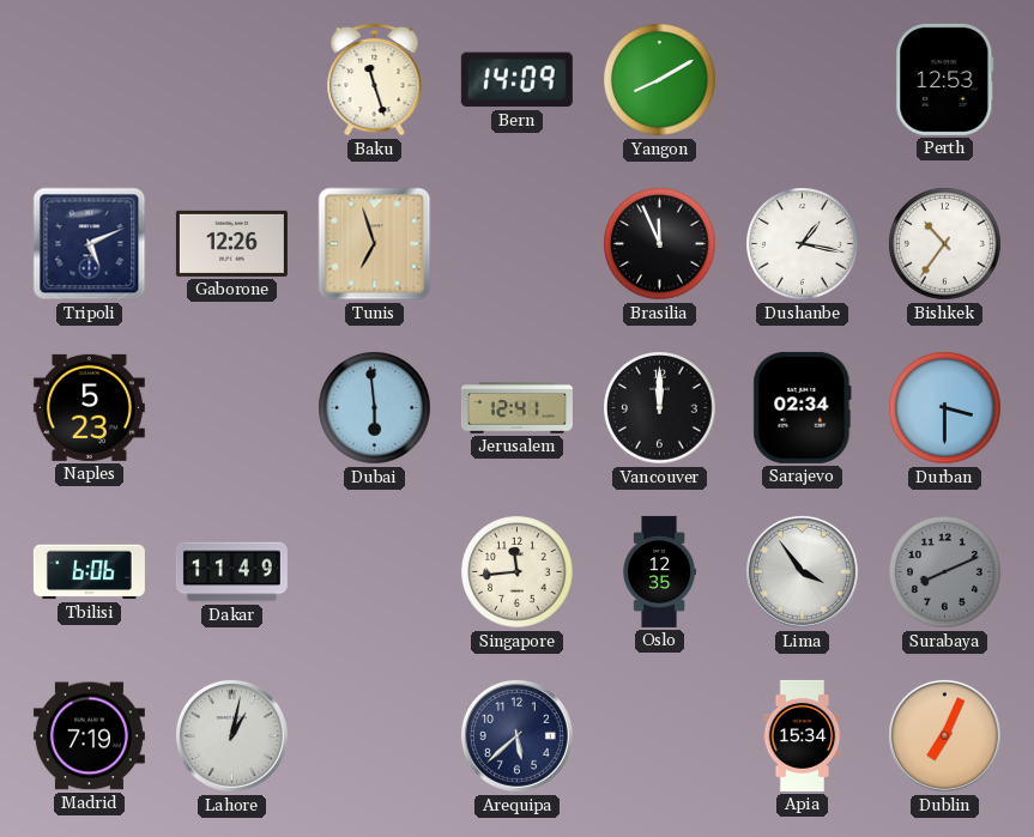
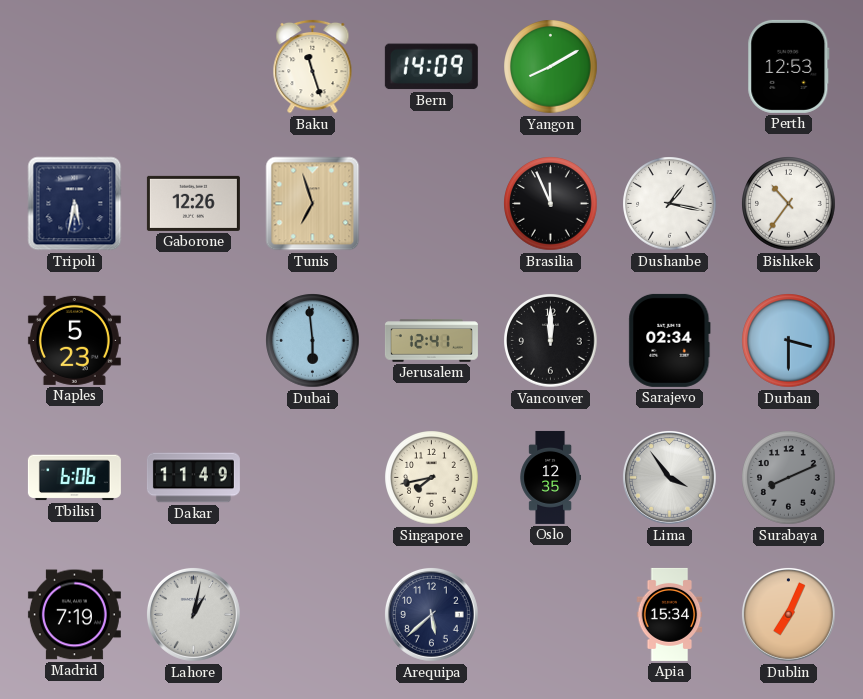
Tripoli: 5:11 -> 5:32
Singapore: 11:44 -> 7:43
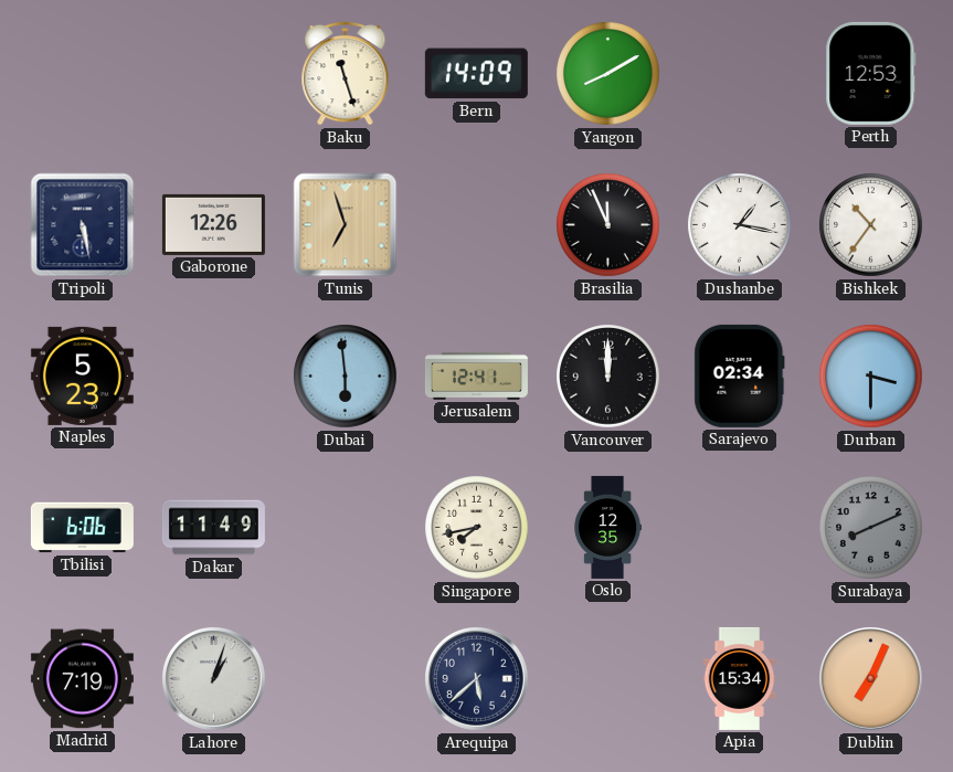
Tripoli: 5:32 -> 5:28
Lima: 3:54 -> none
Lahore: 1:02 -> 1:03
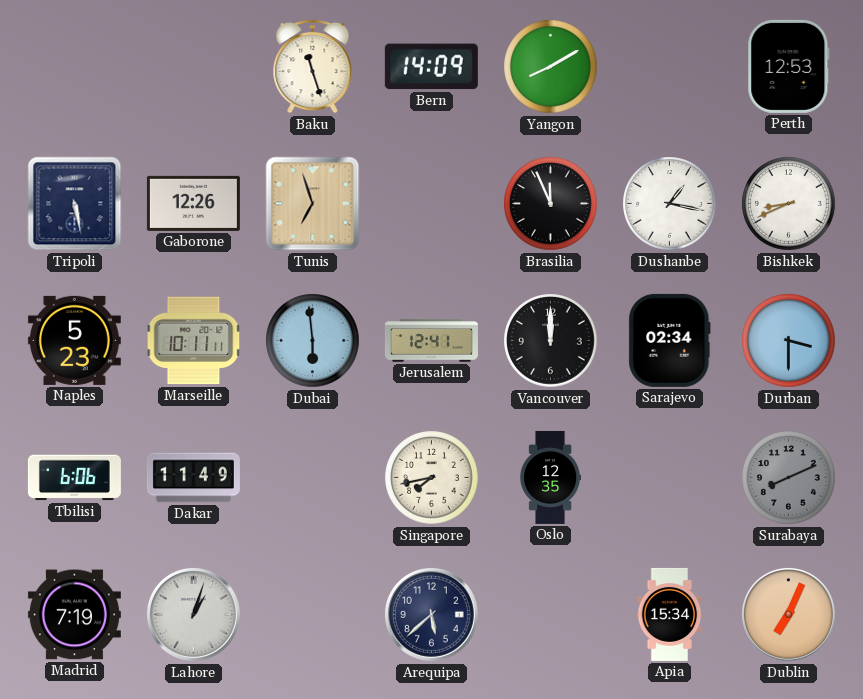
Bishkek: 10:36 -> 8:41
Marseille: none -> 10:11
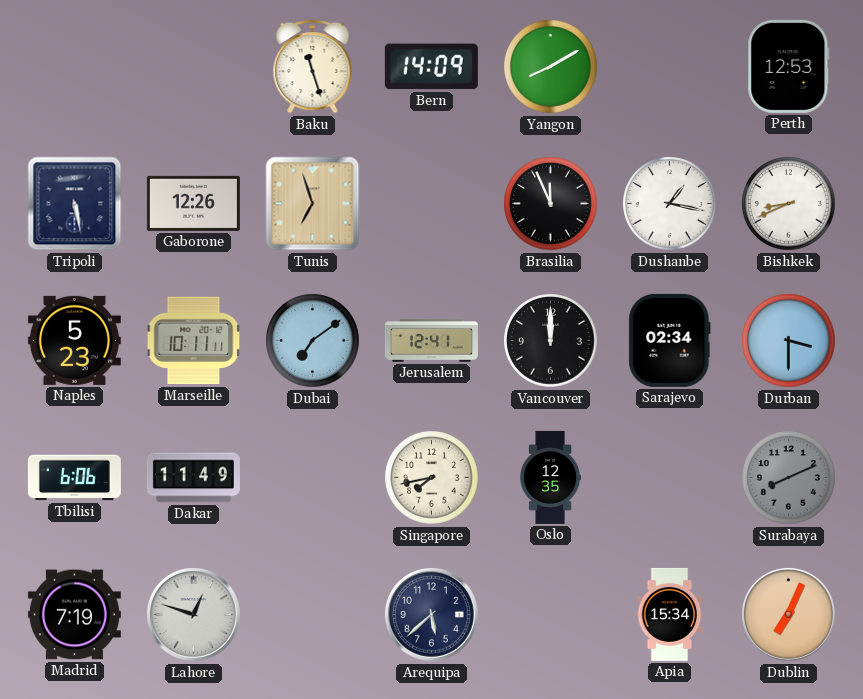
Dubai: 5:59 -> 7:09
Lahore: 1:03 -> 12:48
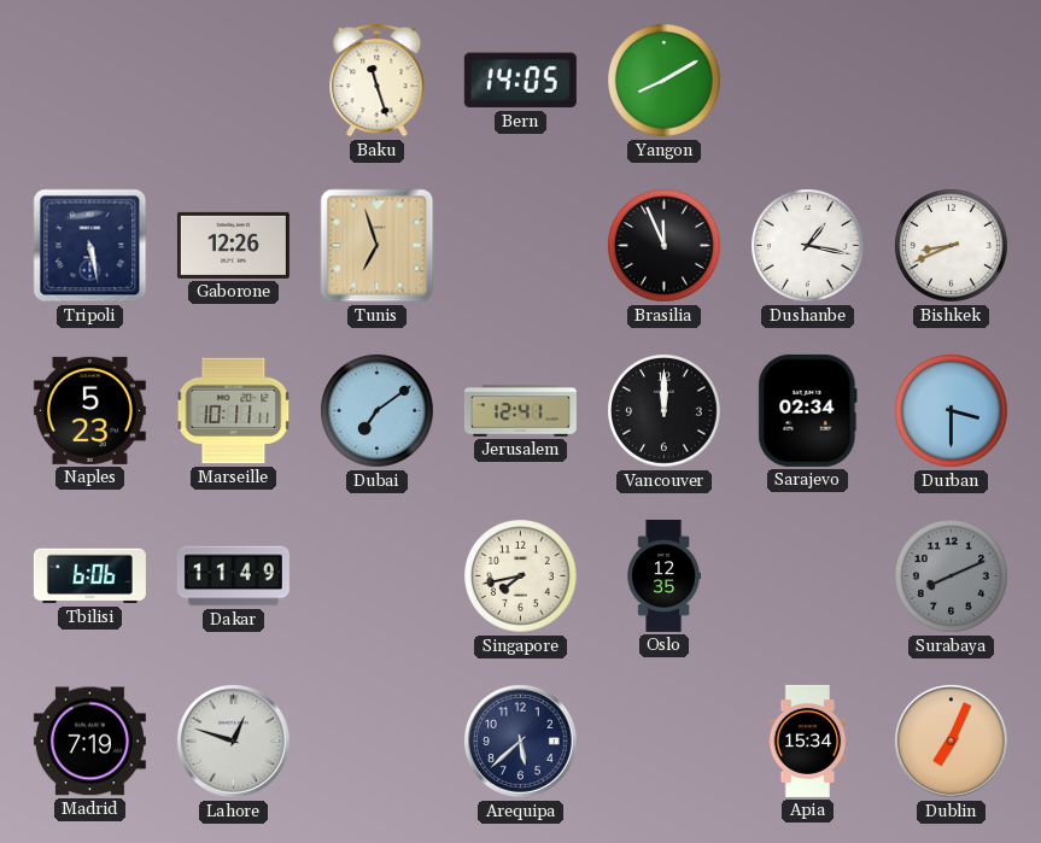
Bern: 14:09 -> 14:05
Perth: 12:53 -> none
